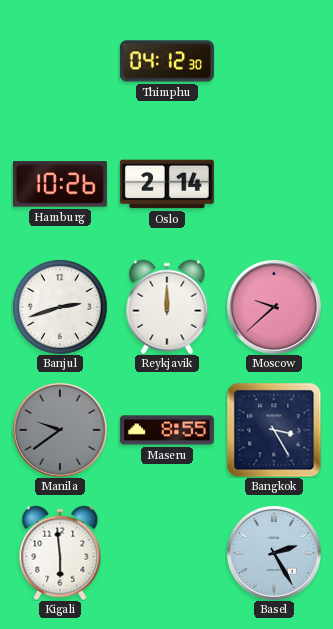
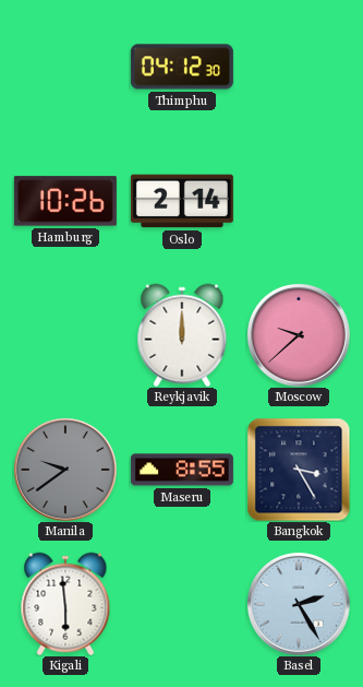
Banjul: 2:42 -> none
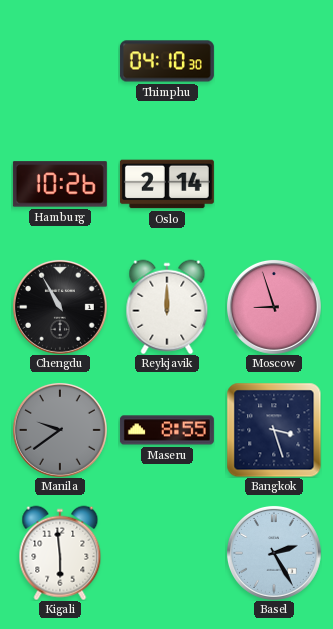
Thimphu: 04:12 -> 04:10
Chengdu: none -> 10:55
Moscow: 9:38 -> 8:57
Bangkok: 3:25 -> 3:27
